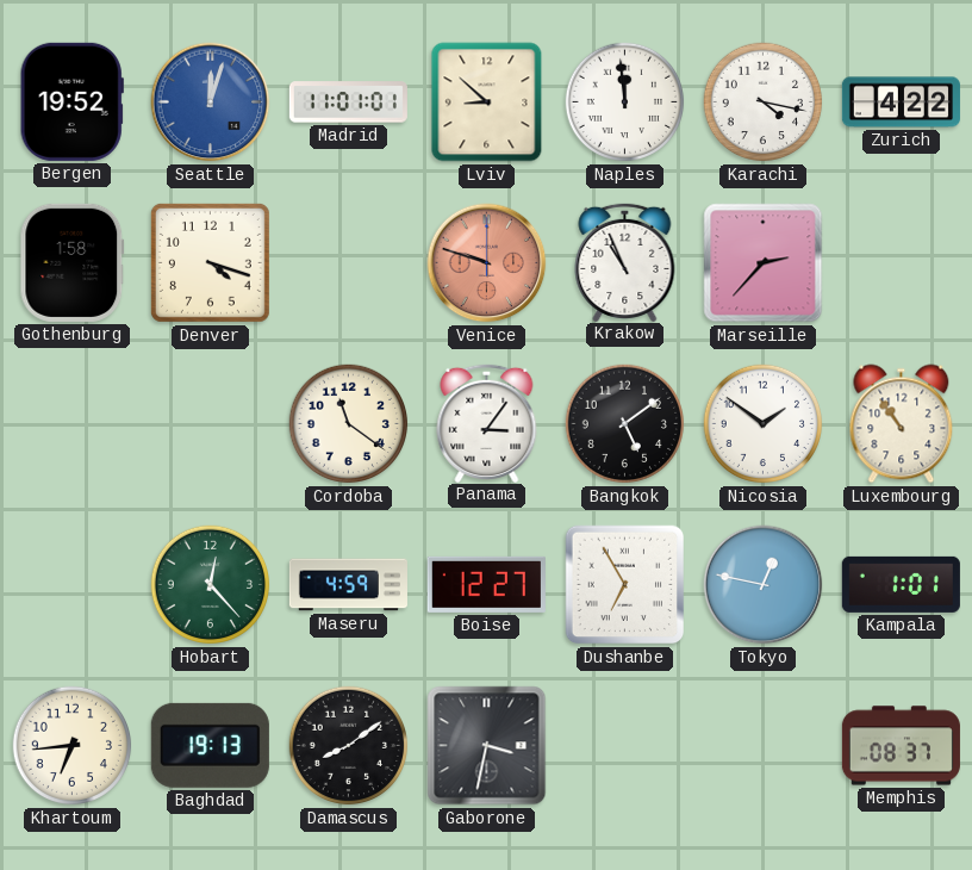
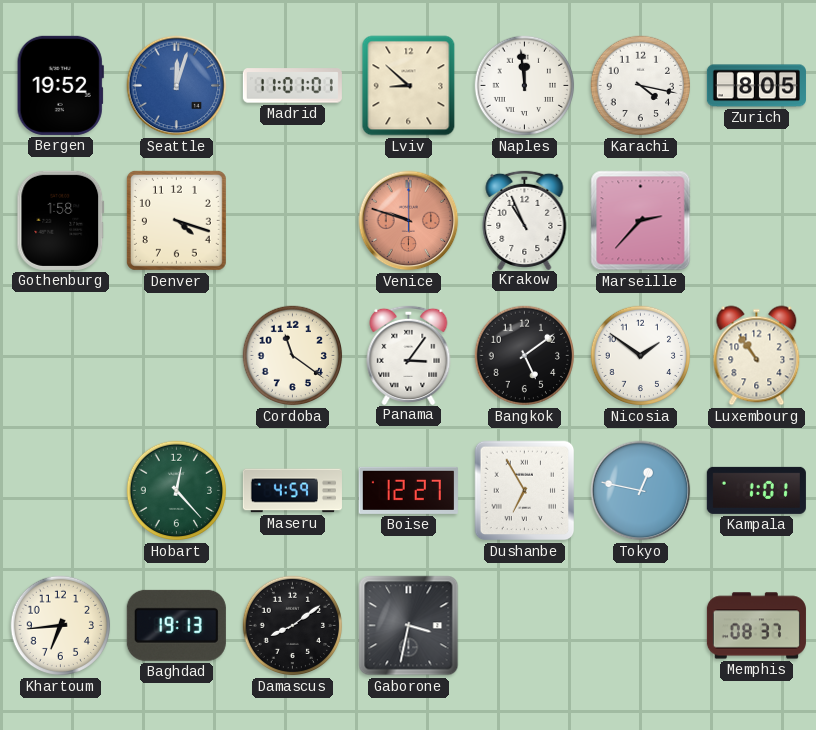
Zurich: 4:22 -> 8:05
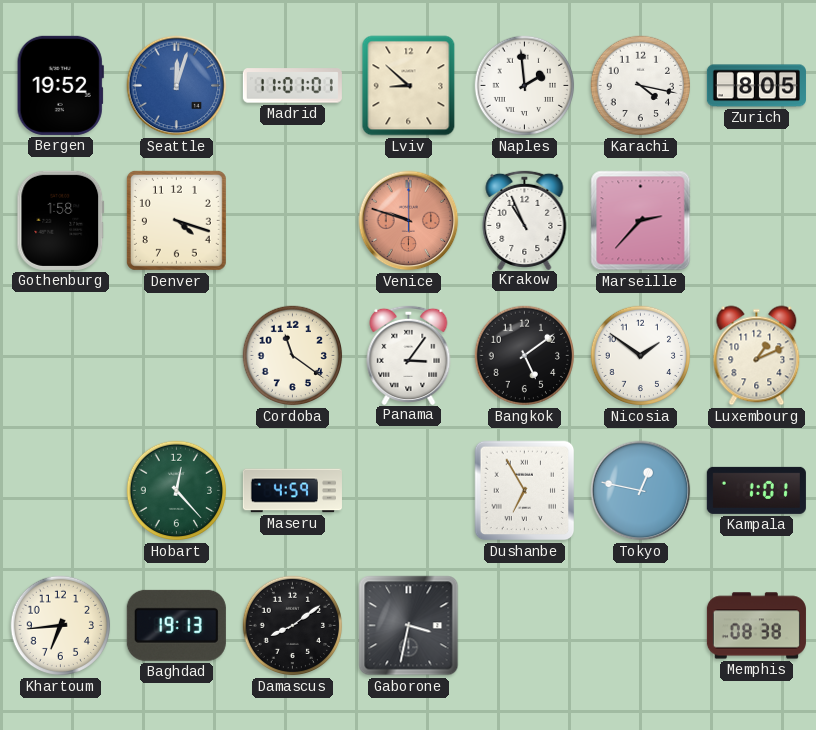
Naples: 11:59 -> 1:59
Luxembourg: 10:54 -> 1:11
Boise: 12:27 -> none
Memphis: 08:37 -> 08:38
